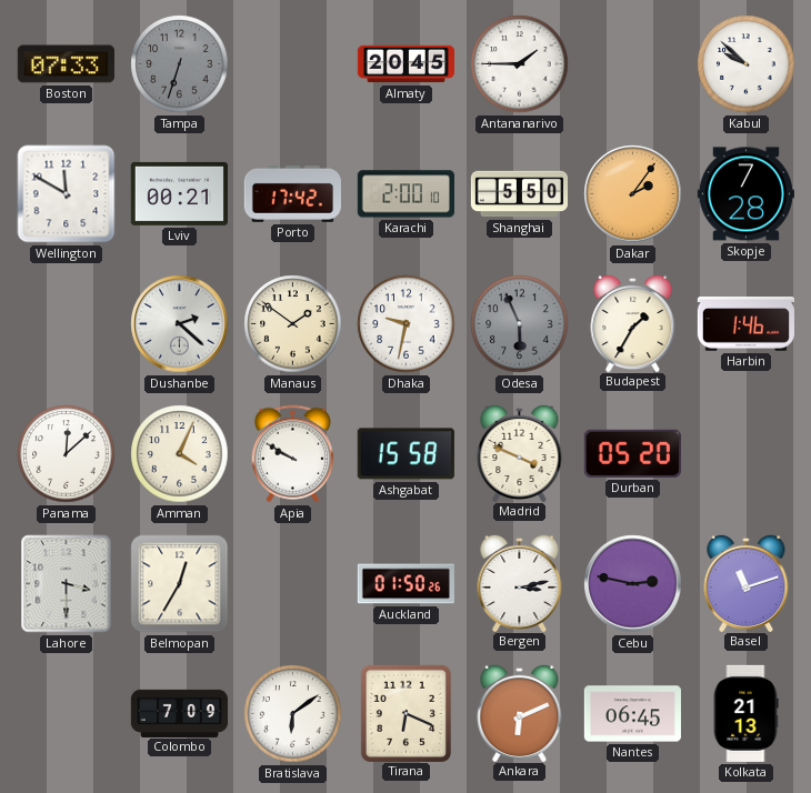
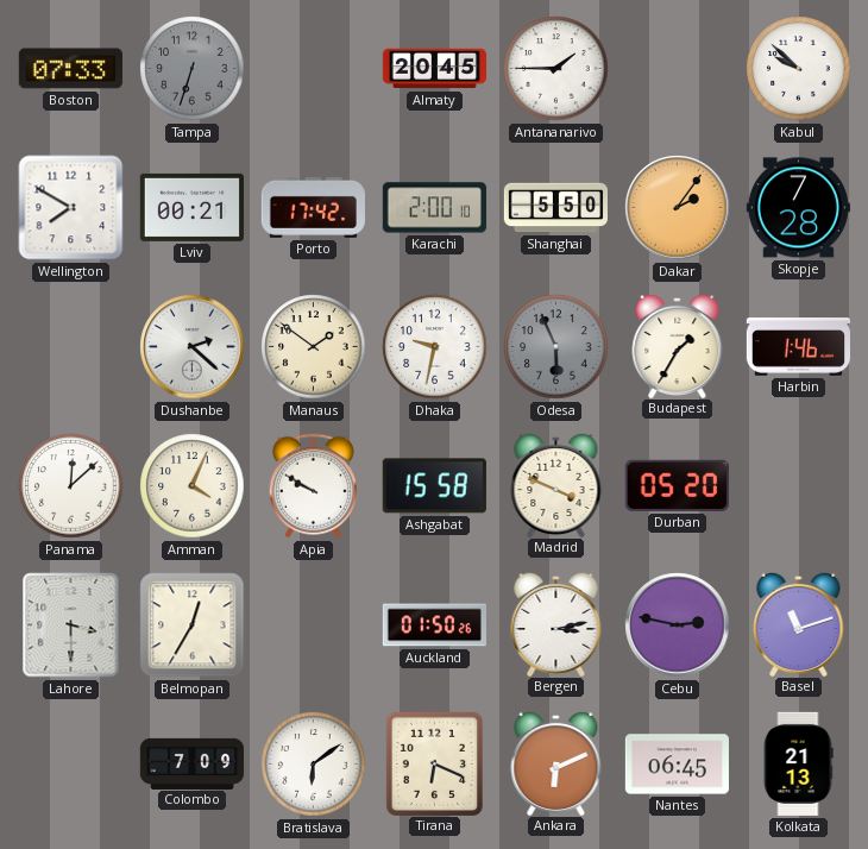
Wellington: 11:50 -> 7:50
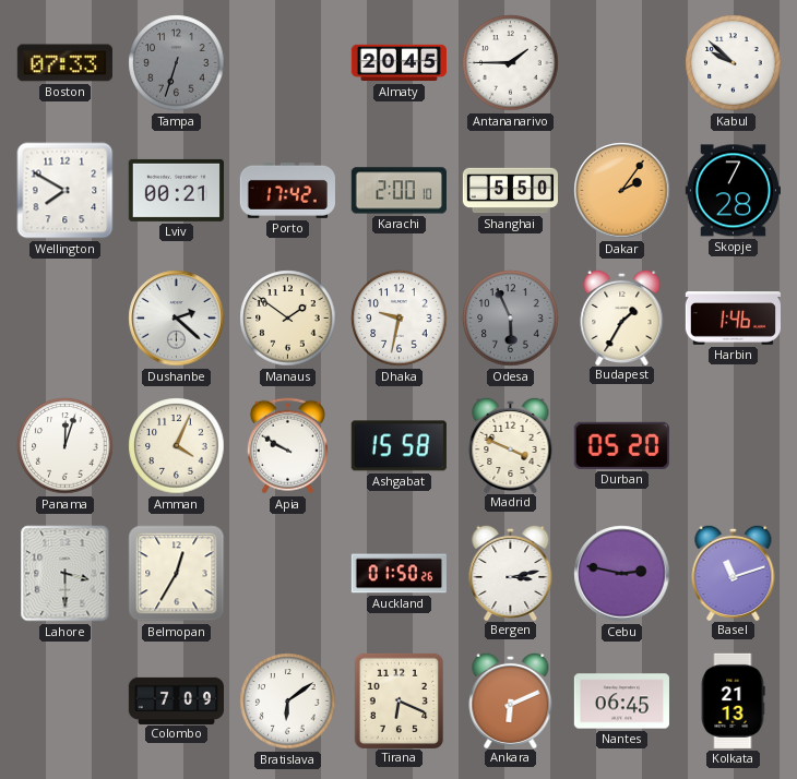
Panama: 12:08 -> 12:03
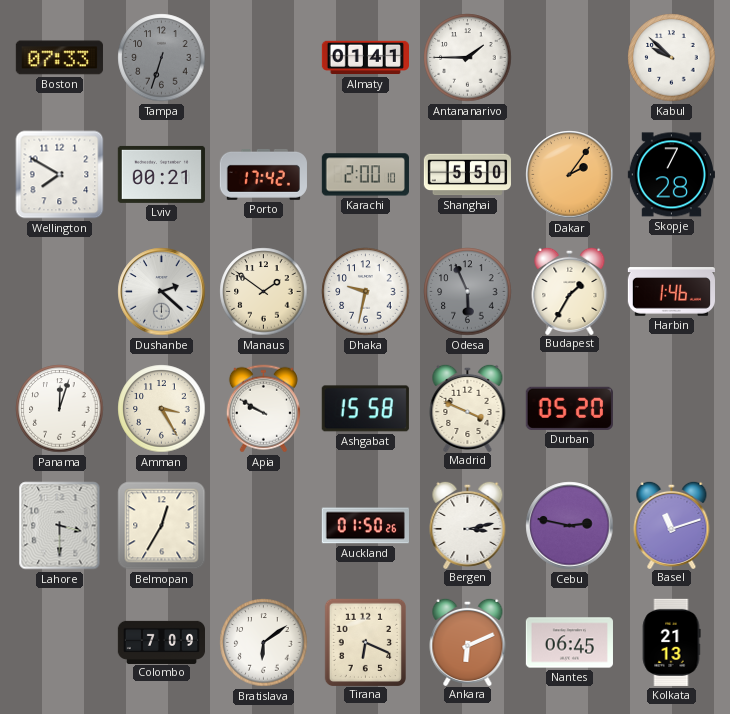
Almaty: 20:45 -> 01:41
Amman: 4:04 -> 3:25
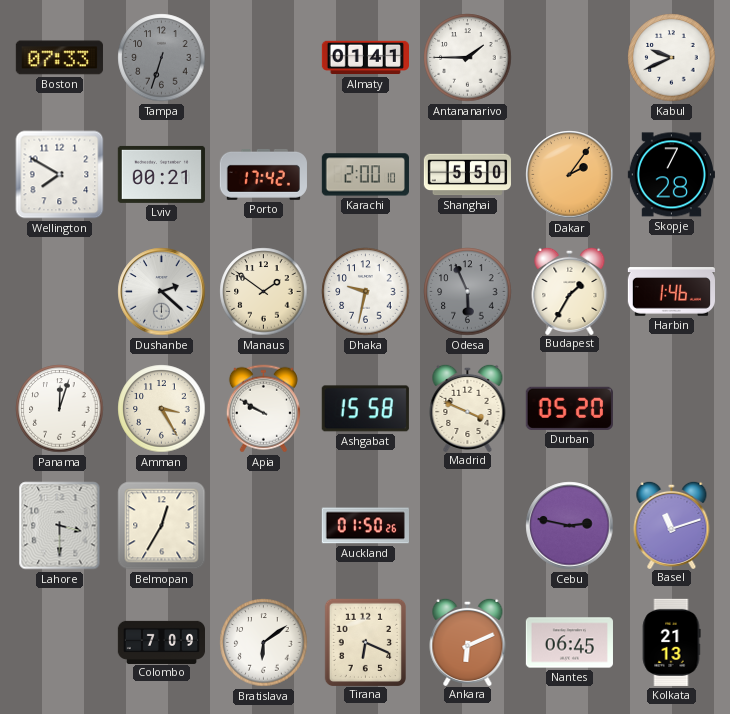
Kabul: 9:52 -> 9:41
Bergen: 3:13 -> none
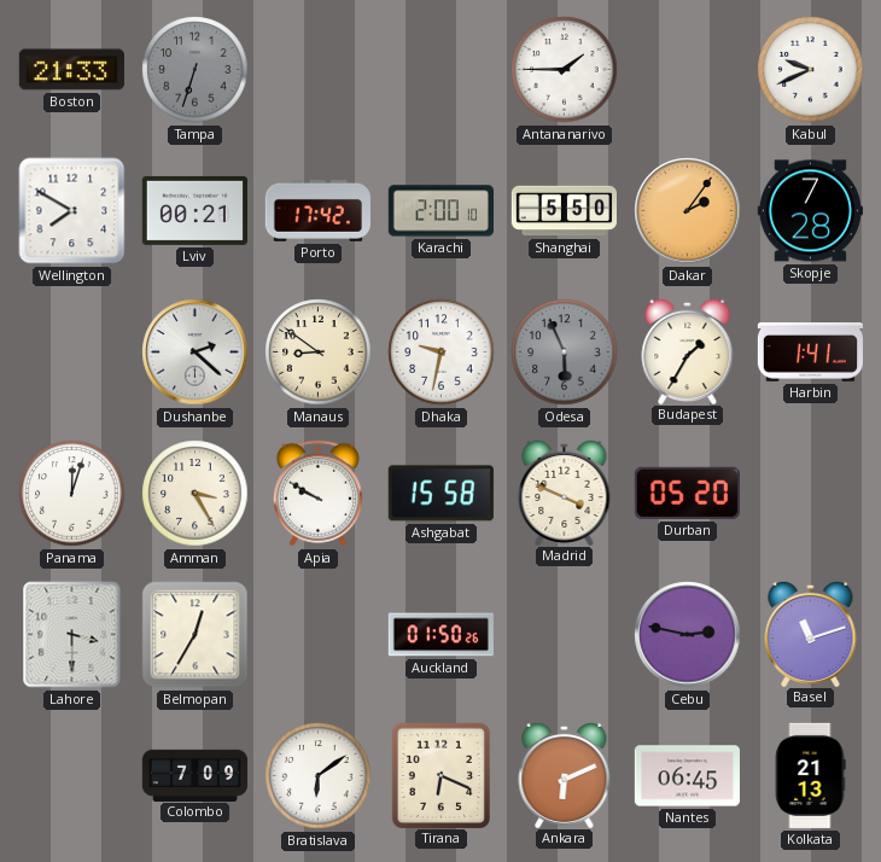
Boston: 07:33 -> 21:33
Almaty: 01:41 -> none
Manaus: 1:51 -> 8:51
Harbin: 1:46 -> 1:41
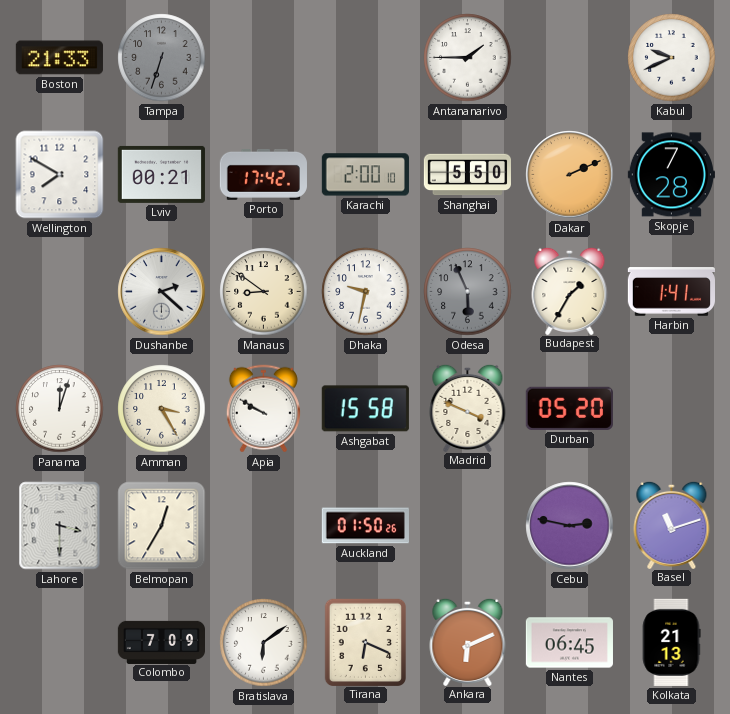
Dakar: 2:06 -> 2:11
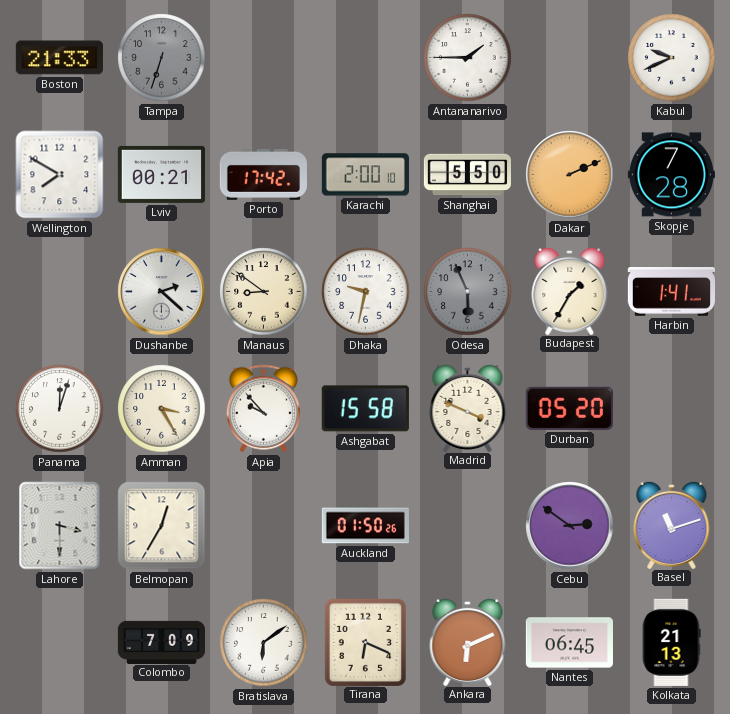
Apia: 9:50 -> 9:53
Cebu: 2:47 -> 2:51
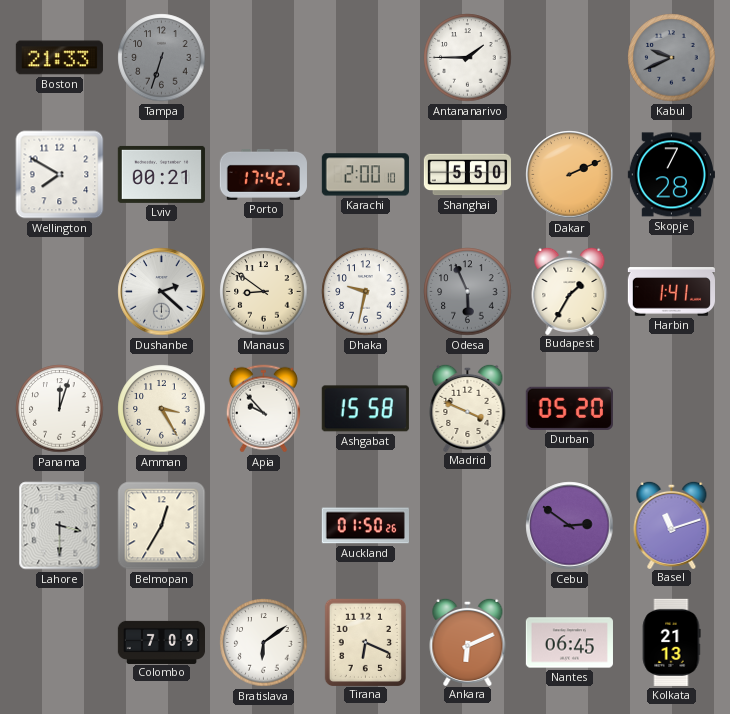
Kabul dial: white -> grey
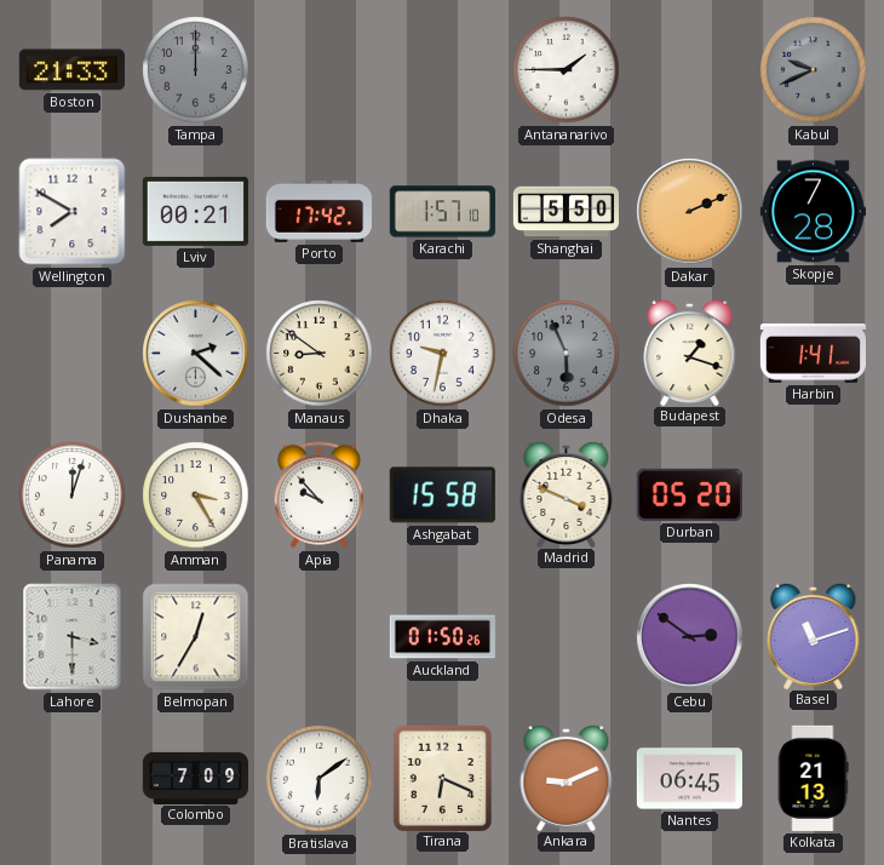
Tampa: 6:33 -> 12:00
Karachi: 2:00 -> 1:57
Budapest: 1:35 -> 1:18
Ankara: 6:11 -> 9:11
